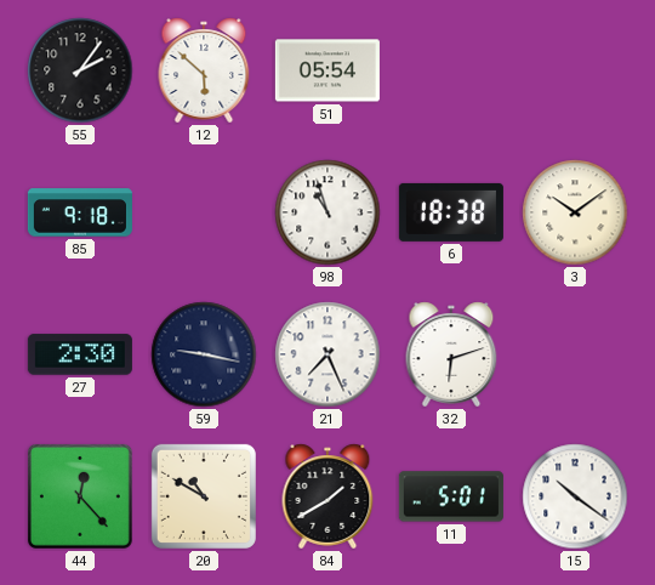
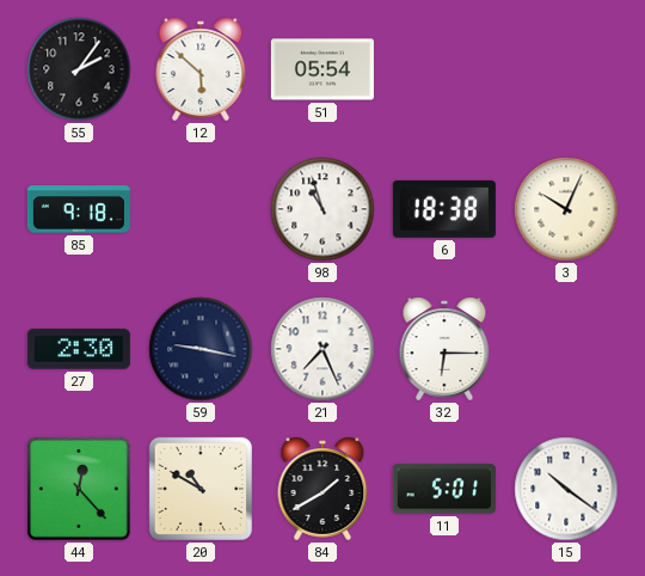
3: 10:09 -> 10:04
32: 6:12 -> 6:15
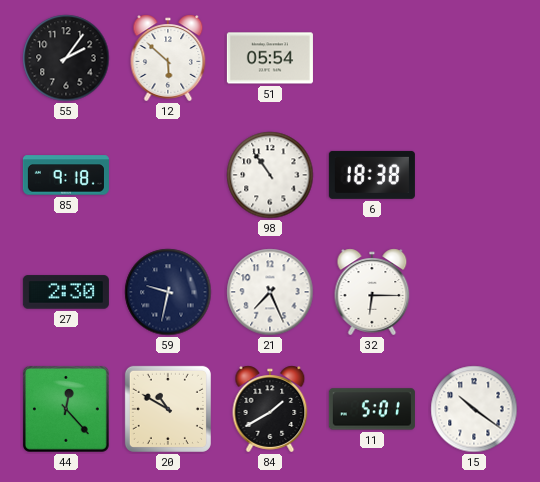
98: 10:57 -> 10:54
3: 10:04 -> none
59: 9:17 -> 9:32
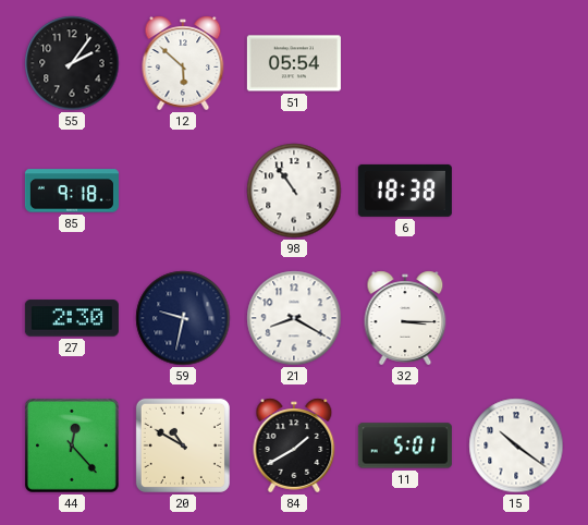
21: 7:26 -> 8:20
32: 6:15 -> 3:15
